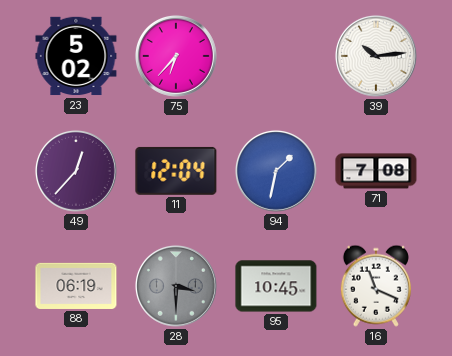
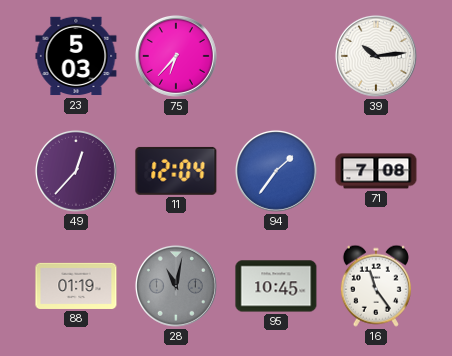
23: 5:02 -> 5:03
94: 1:32 -> 1:36
88: 06:19 -> 01:19
28: 3:30 -> 11:02
16: 11:19 -> 11:24
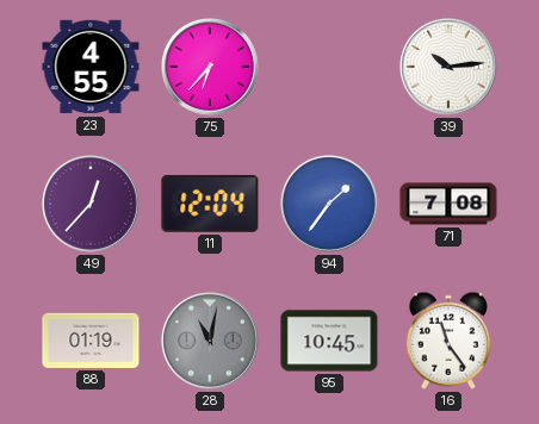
23: 5:03 -> 4:55
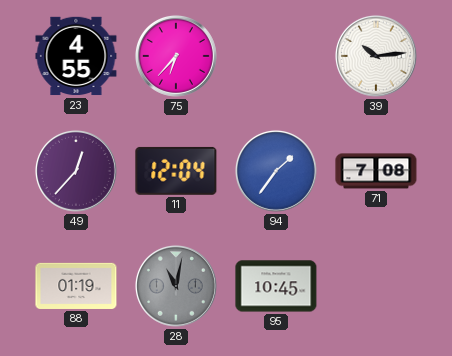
16: 11:24 -> none
